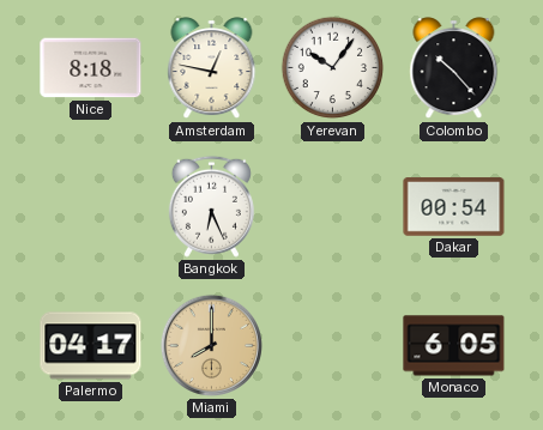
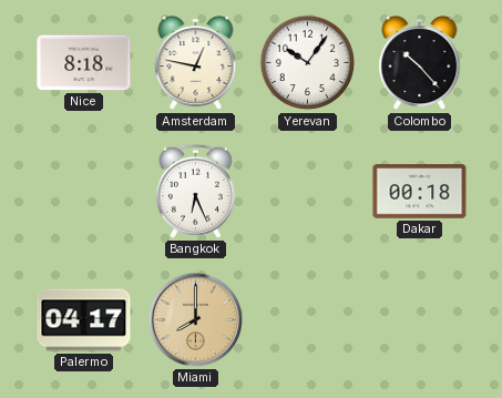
Dakar: 00:54 -> 00:18
Monaco: 6:05 -> none
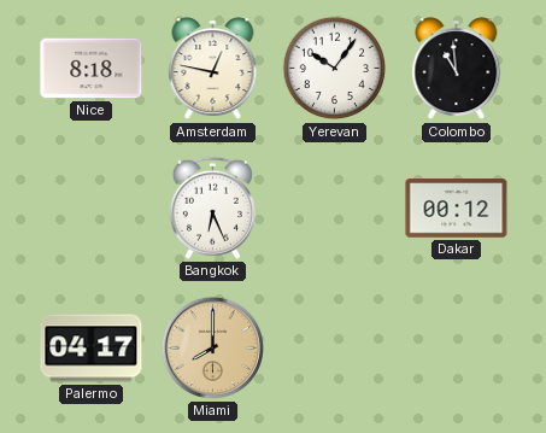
Colombo: 10:23 -> 10:59
Dakar: 00:18 -> 00:12
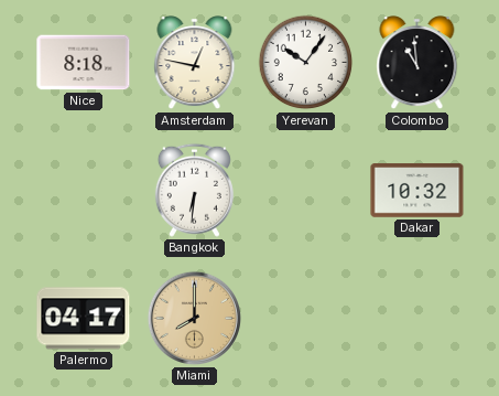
Bangkok: 6:26 -> 6:31
Dakar: 00:12 -> 10:32
